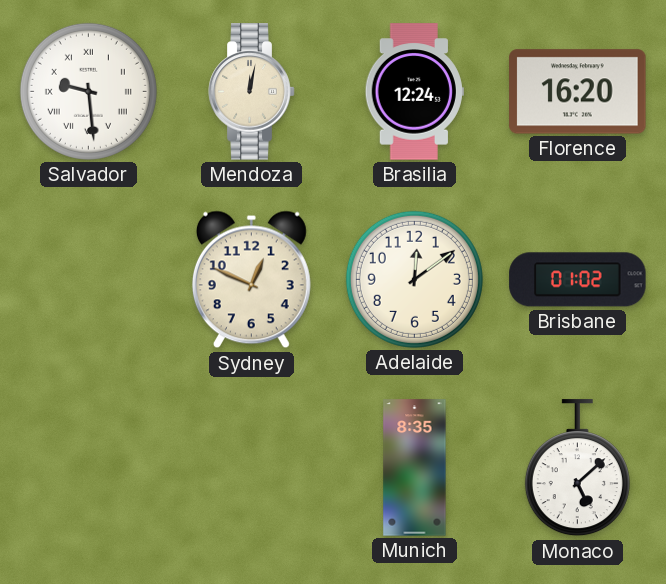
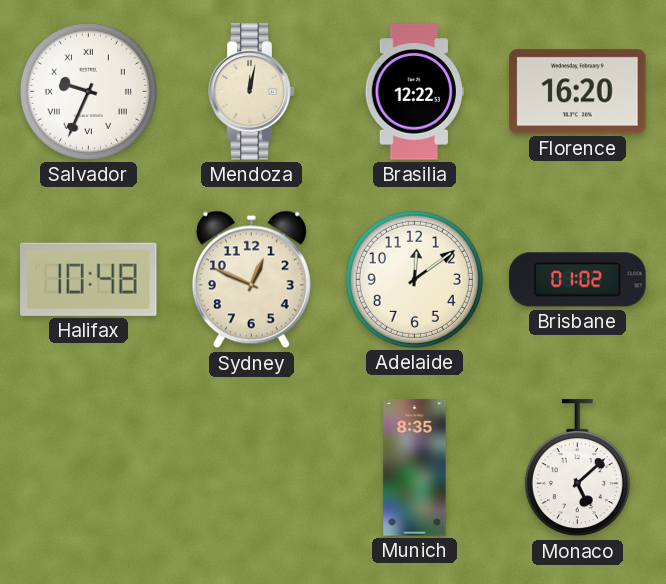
Salvador: 9:29 -> 9:34
Brasilia: 12:24 -> 12:22
Halifax: none -> 10:48
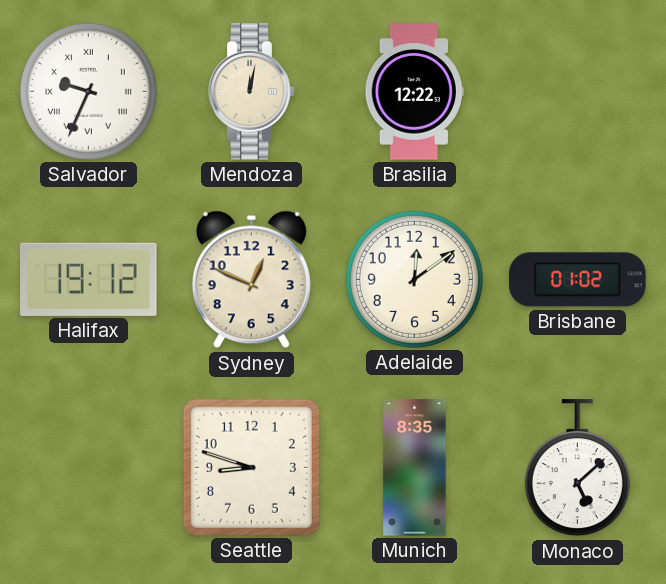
Florence: 16:20 -> none
Halifax: 10:48 -> 19:12
Seattle: none -> 8:48
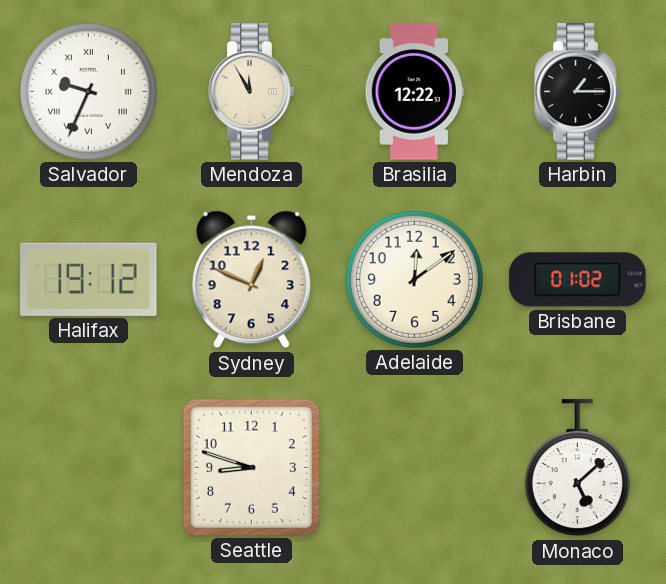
Mendoza: 12:02 -> 11:55
Harbin: none -> 1:15
Munich: 8:35 -> none
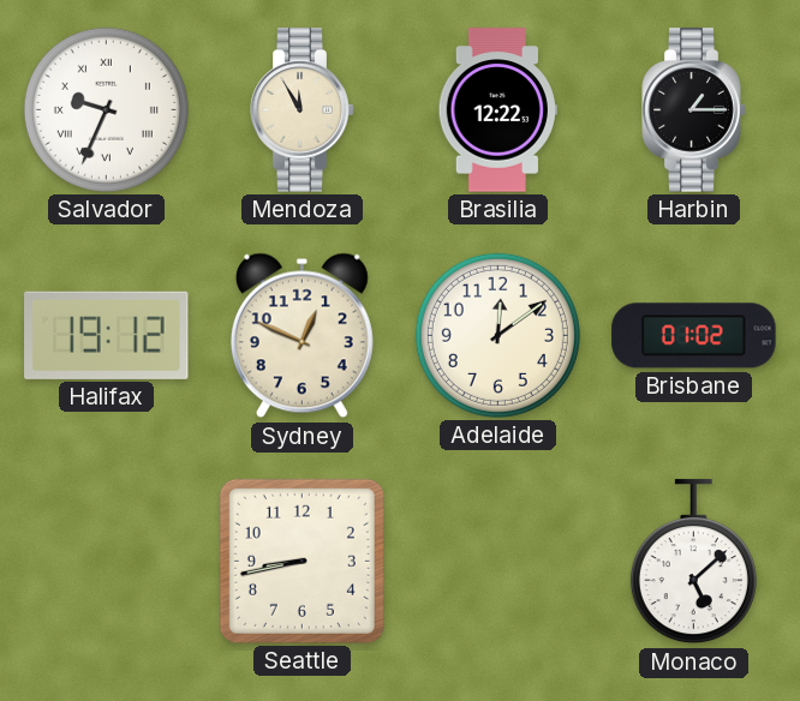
Seattle: 8:48 -> 8:43
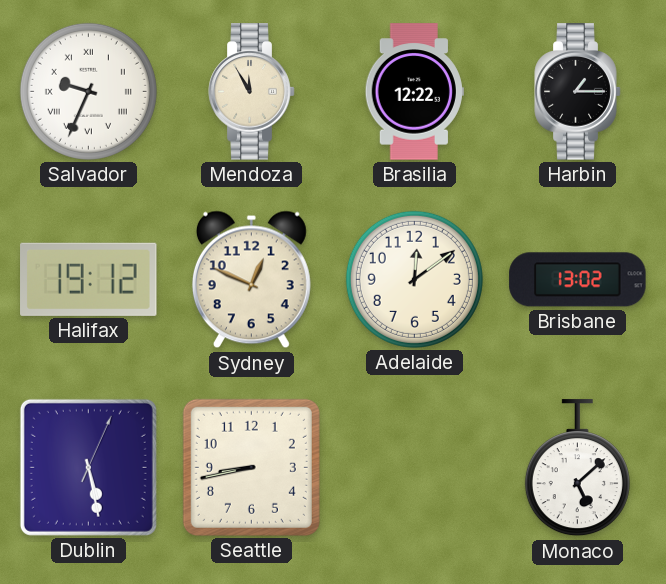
Brisbane: 01:02 -> 13:02
Dublin: none -> 5:28
